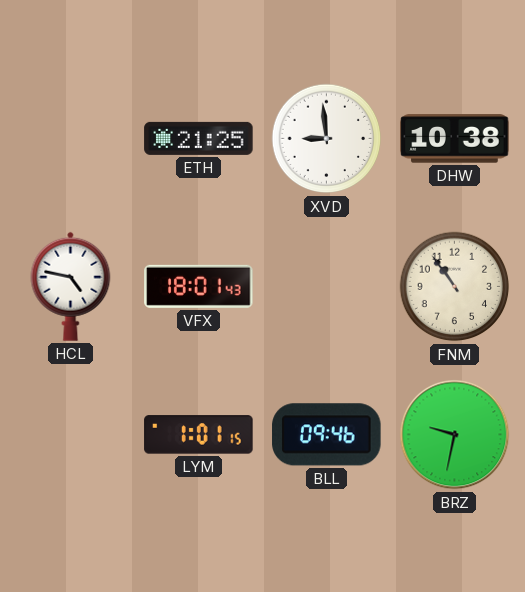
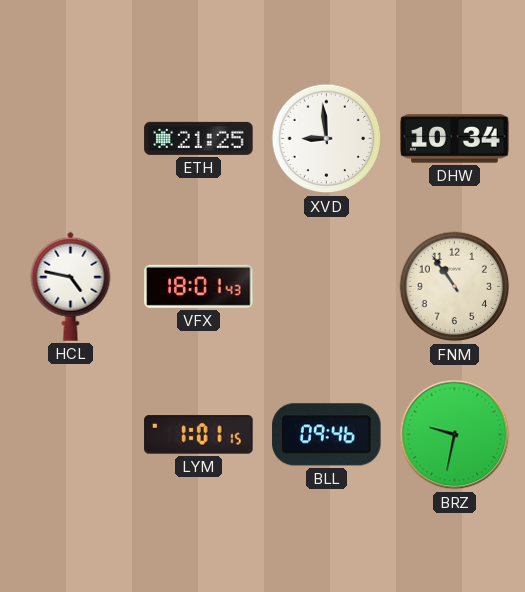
DHW: 10:38 -> 10:34
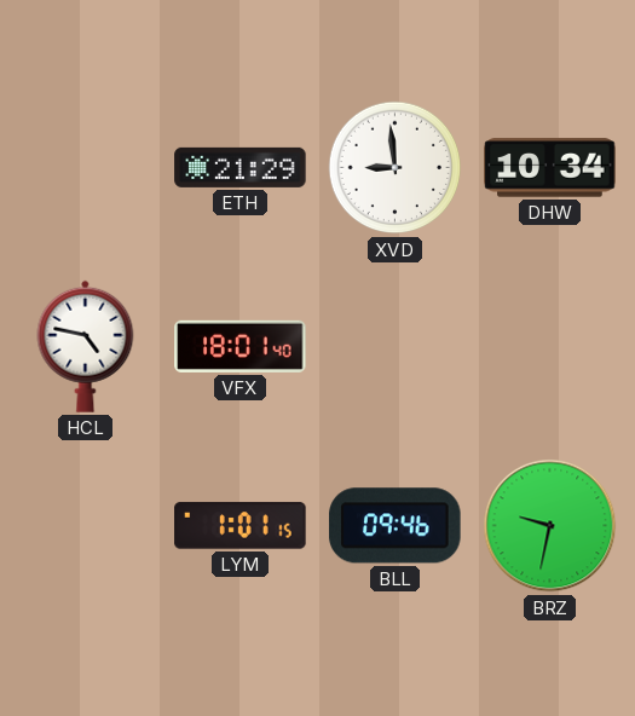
ETH: 21:25 -> 21:29
VFX: 18:01:43 -> 18:01:40
FNM: 10:54 -> none
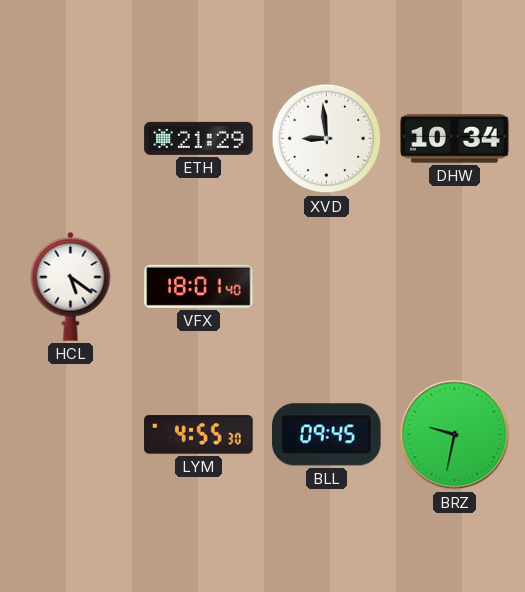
HCL: 4:47 -> 5:21
LYM: 1:01 -> 4:55
BLL: 09:46 -> 09:45
